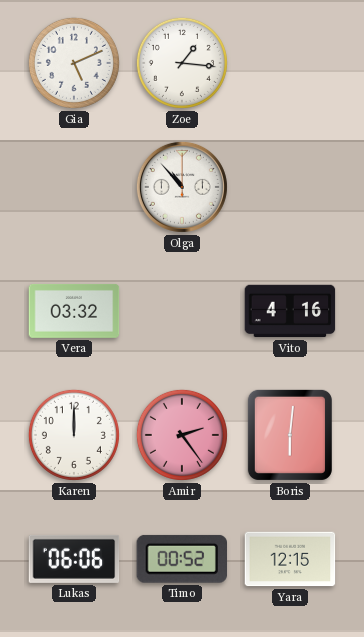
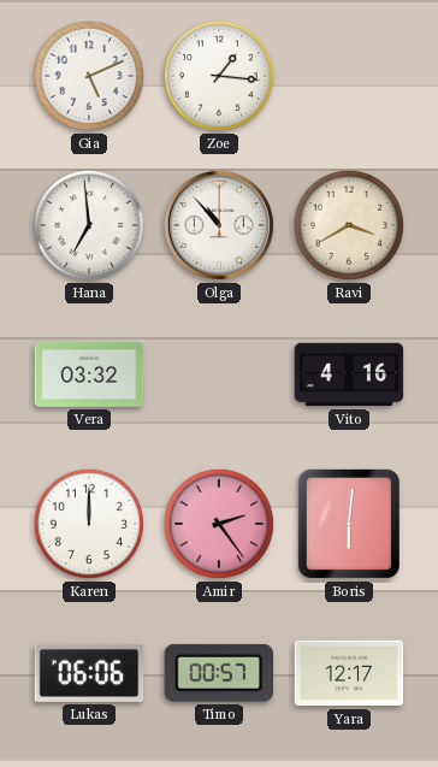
Hana: none -> 6:59
Ravi: none -> 3:40
Timo: 00:52 -> 00:57
Yara: 12:15 -> 12:17
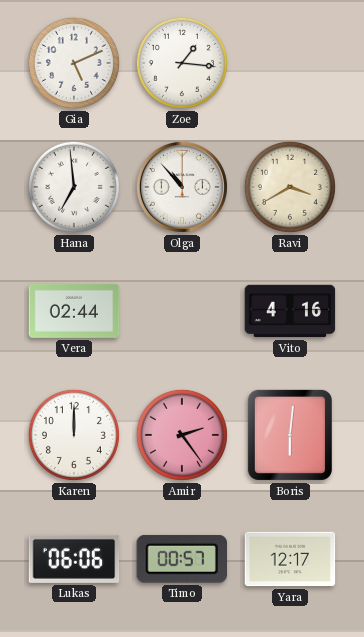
Vera: 03:32 -> 02:44
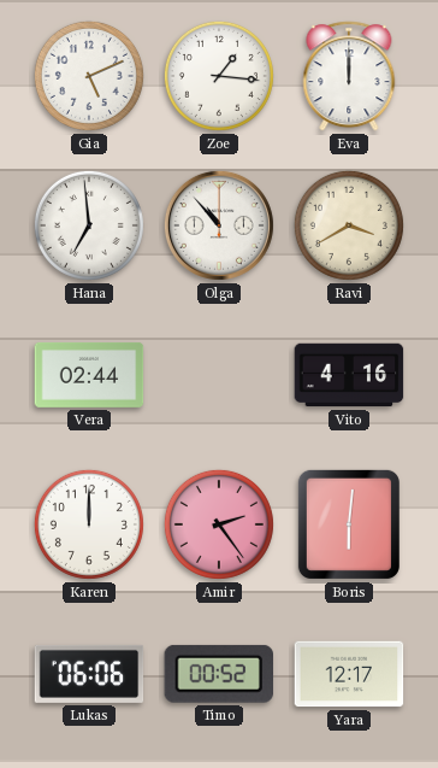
Eva: none -> 12:00
Timo: 00:57 -> 00:52
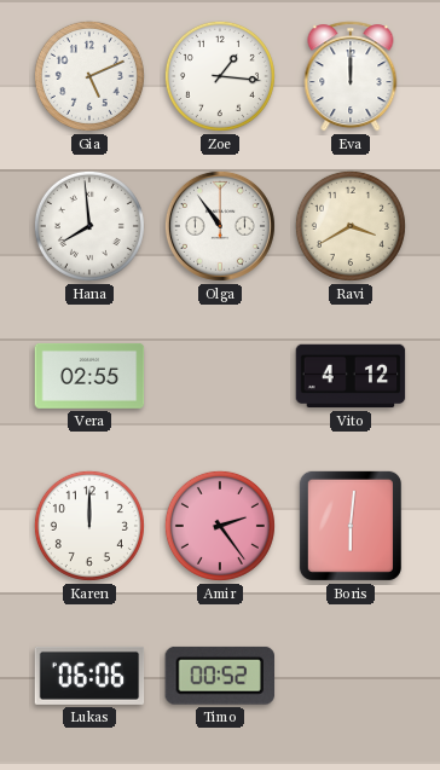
Hana: 6:59 -> 7:59
Olga: 10:53 -> 10:54
Vera: 02:44 -> 02:55
Vito: 4:16 -> 4:12
Yara: 12:17 -> none
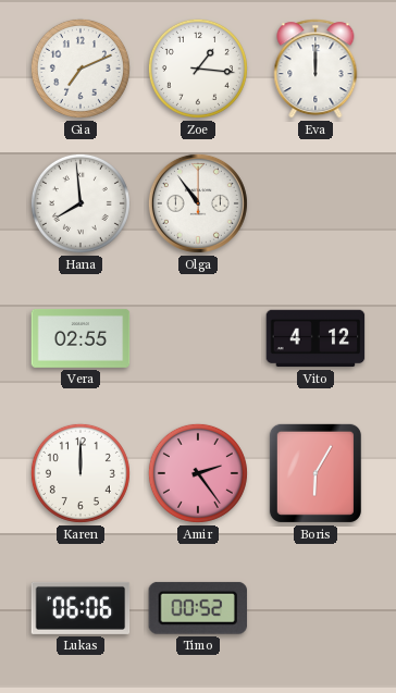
Gia: 5:11 -> 7:11
Ravi: 3:40 -> none
Boris: 6:01 -> 6:05
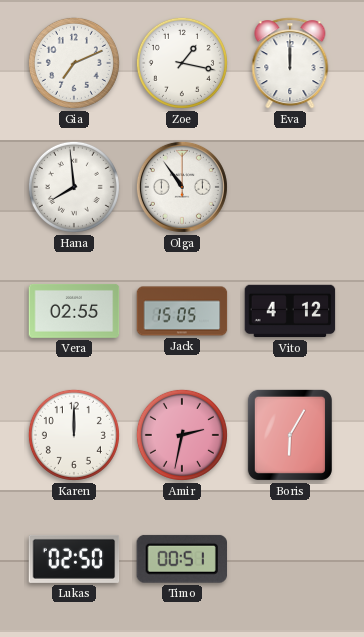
Zoe: 1:16 -> 1:17
Jack: none -> 15:05
Amir: 2:24 -> 2:32
Lukas: 06:06 -> 02:50
Timo: 00:52 -> 00:51
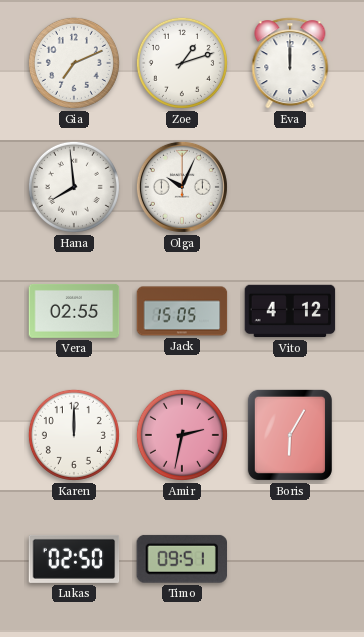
Zoe: 1:17 -> 1:12
Olga: 10:54 -> 10:04
Timo: 00:51 -> 09:51
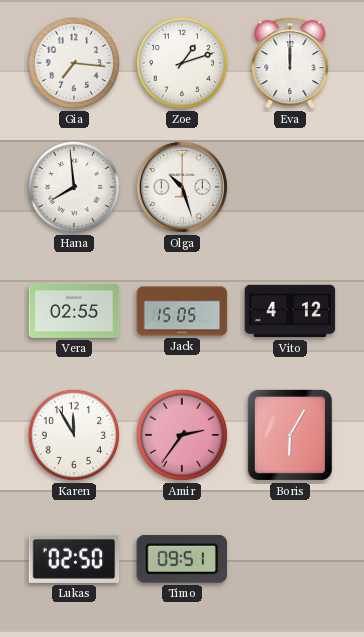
Gia: 7:11 -> 7:16
Olga: 10:04 -> 10:27
Karen: 12:00 -> 11:55
Amir: 2:32 -> 2:36
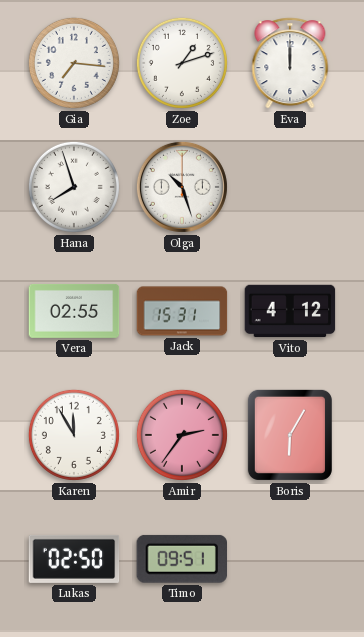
Hana: 7:59 -> 7:57
Jack: 15:05 -> 15:31
